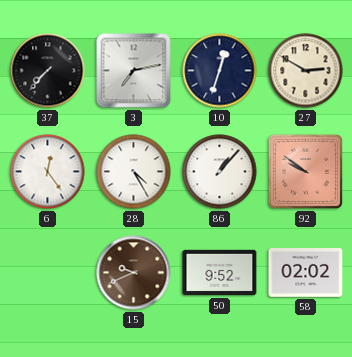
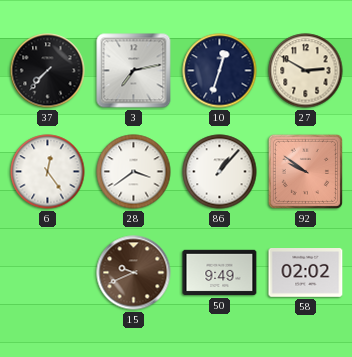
28: 4:25 -> 3:39
50: 9:52 -> 9:49
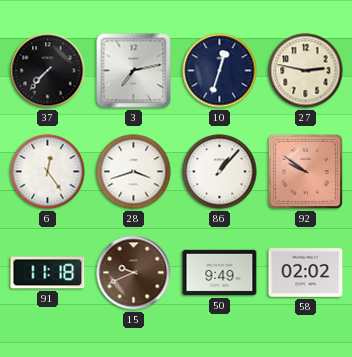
27: 2:50 -> 2:47
28: 3:39 -> 3:42
91: none -> 11:18
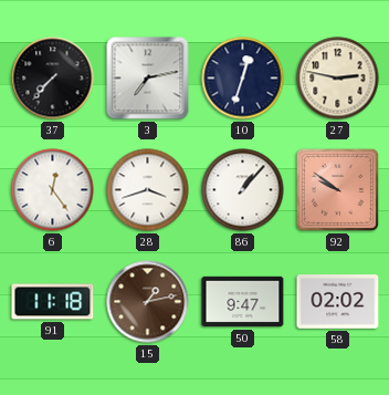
15: 9:41 -> 1:13
50: 9:49 -> 9:47
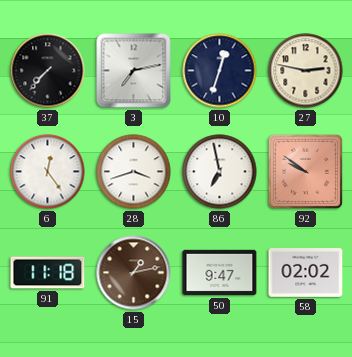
86: 1:07 -> 6:58
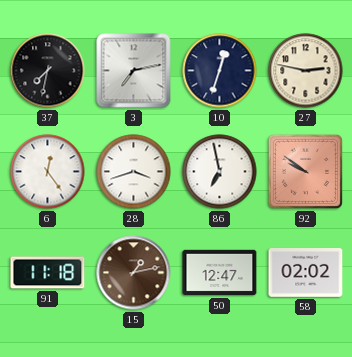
37: 7:37 -> 7:32
50: 9:47 -> 12:47
